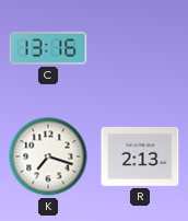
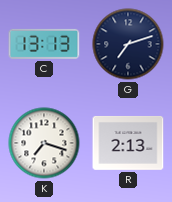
C: 13:16 -> 13:13
G: none -> 7:12
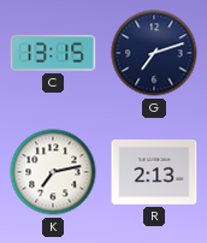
C: 13:13 -> 13:15
K: 7:18 -> 7:13
